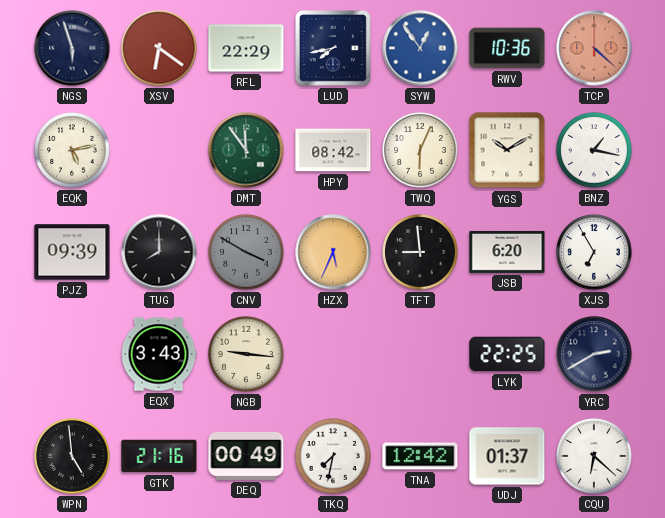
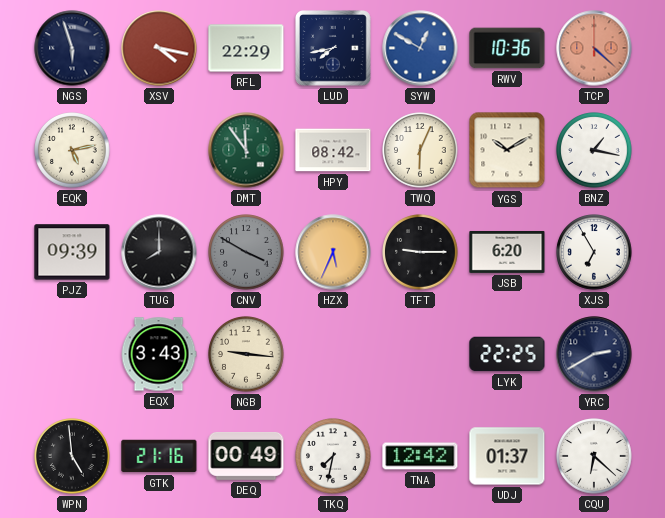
XSV: 6:21 -> 4:17
SYW: 12:54 -> 12:50
TFT: 8:59 -> 9:15
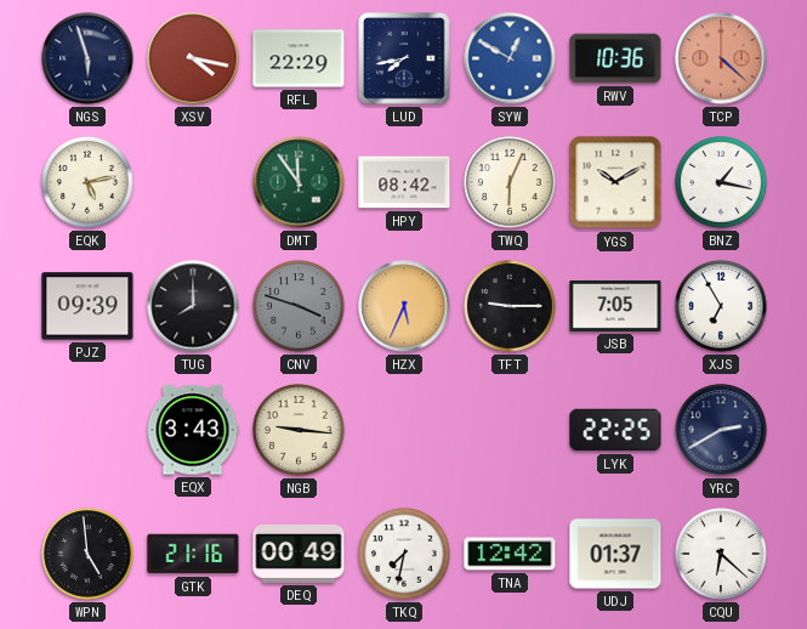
CNV: 3:50 -> 3:48
JSB: 6:20 -> 7:05
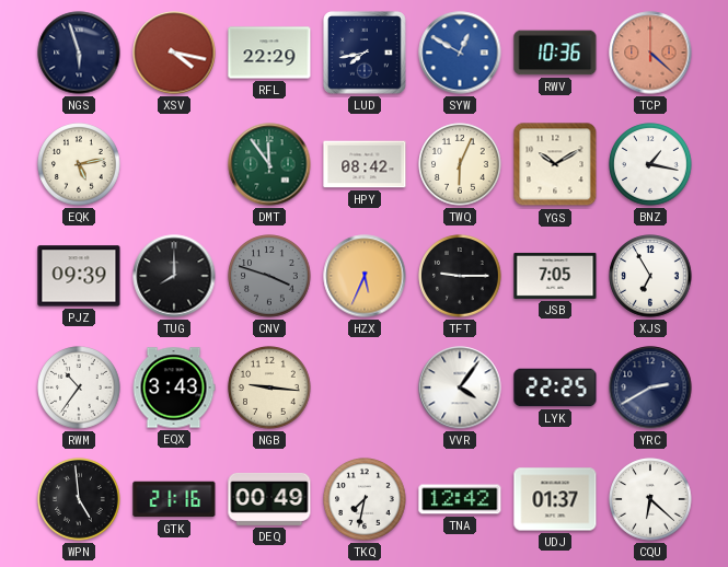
RWM: none -> 10:36
VVR: none -> 4:06
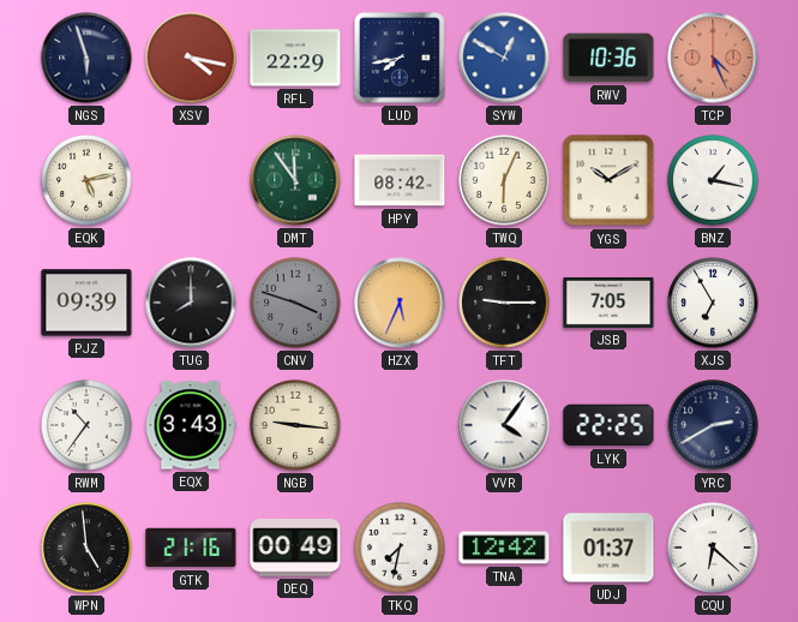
TCP: 4:22 -> 4:26
